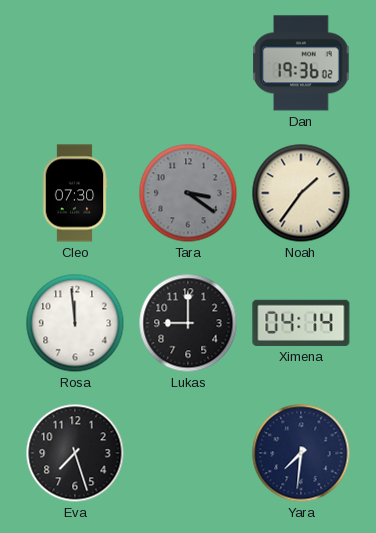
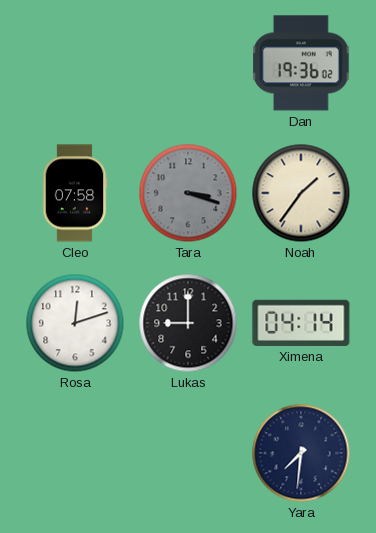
Cleo: 07:30 -> 07:58
Tara: 3:21 -> 3:18
Rosa: 11:59 -> 12:12
Eva: 7:27 -> none
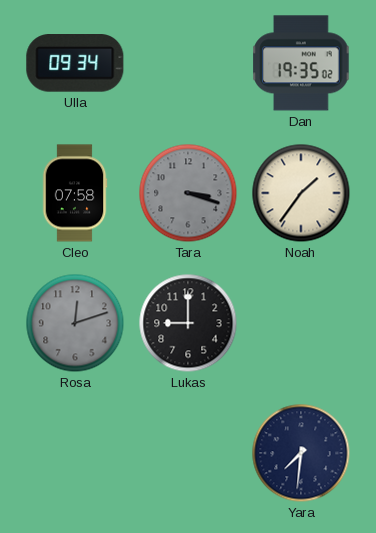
Ulla: none -> 09:34
Dan: 19:36 -> 19:35
Rosa dial: white -> grey
Ximena: 04:14 -> none
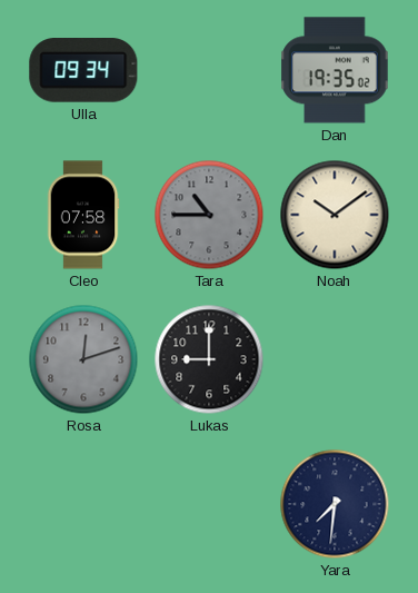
Tara: 3:18 -> 10:45
Noah: 1:36 -> 10:09
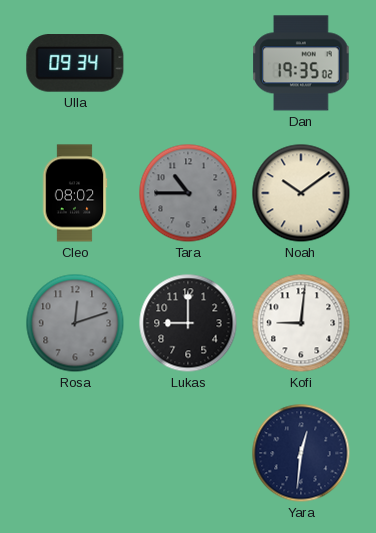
Cleo: 07:58 -> 08:02
Kofi: none -> 9:01
Yara: 7:31 -> 12:31
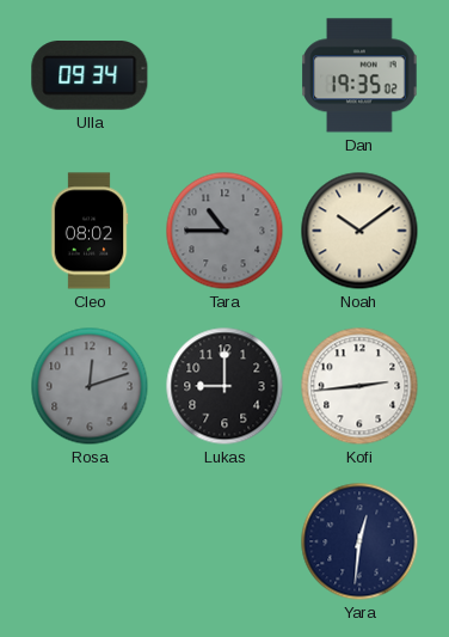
Kofi: 9:01 -> 2:44
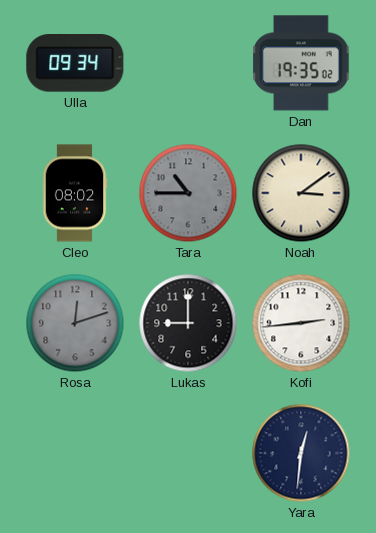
Noah: 10:09 -> 3:09
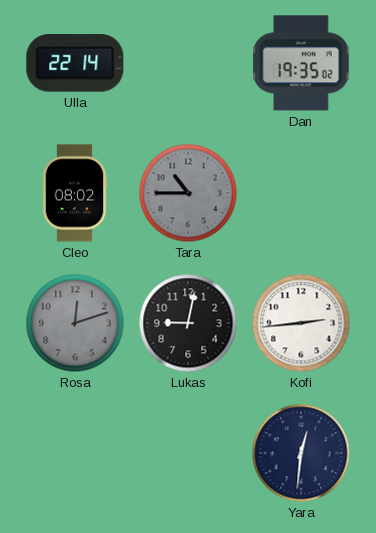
Ulla: 09:34 -> 22:14
Noah: 3:09 -> none
Lukas: 9:00 -> 9:02
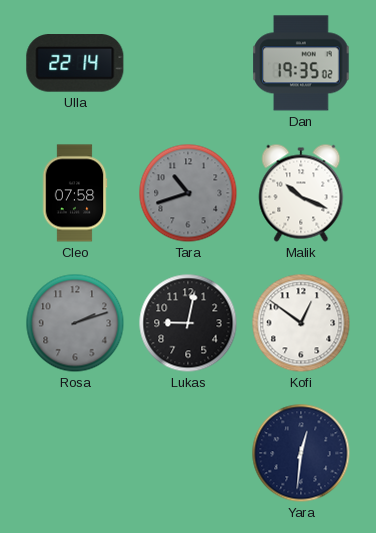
Cleo: 08:02 -> 07:58
Tara: 10:45 -> 10:42
Malik: none -> 10:19
Rosa: 12:12 -> 2:12
Kofi: 2:44 -> 12:51
